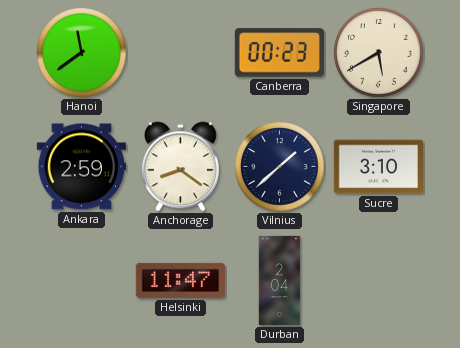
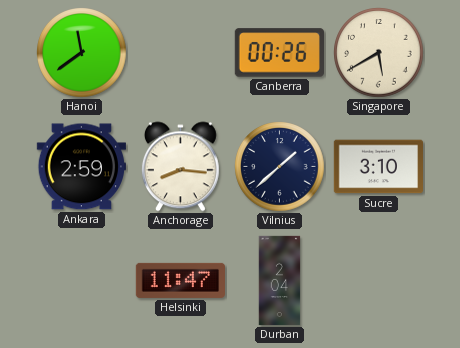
Canberra: 00:23 -> 00:26
Anchorage: 8:21 -> 8:16
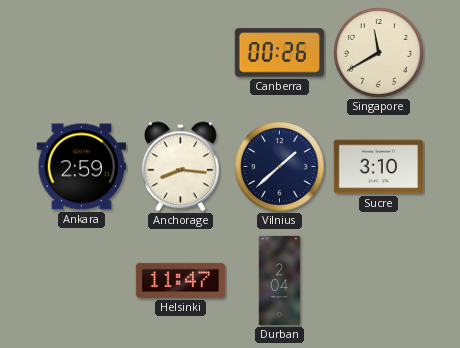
Hanoi: 11:39 -> none
Singapore: 5:40 -> 11:40
